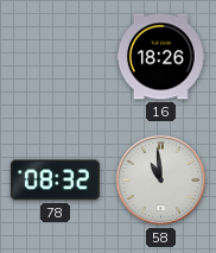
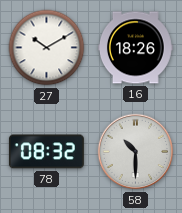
27: none -> 10:10
58: 10:59 -> 10:30
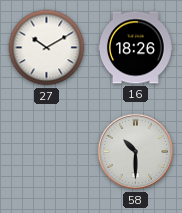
78: 08:32 -> none
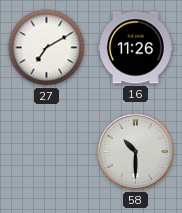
27: 10:10 -> 7:10
16: 18:26 -> 11:26
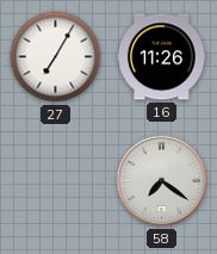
27: 7:10 -> 7:05
58: 10:30 -> 7:21
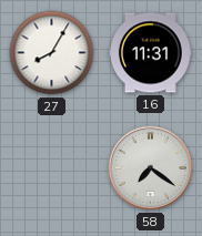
27: 7:05 -> 8:05
16: 11:26 -> 11:31
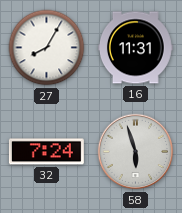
32: none -> 7:24
58: 7:21 -> 5:57
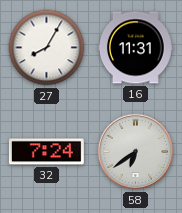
58: 5:57 -> 6:39
